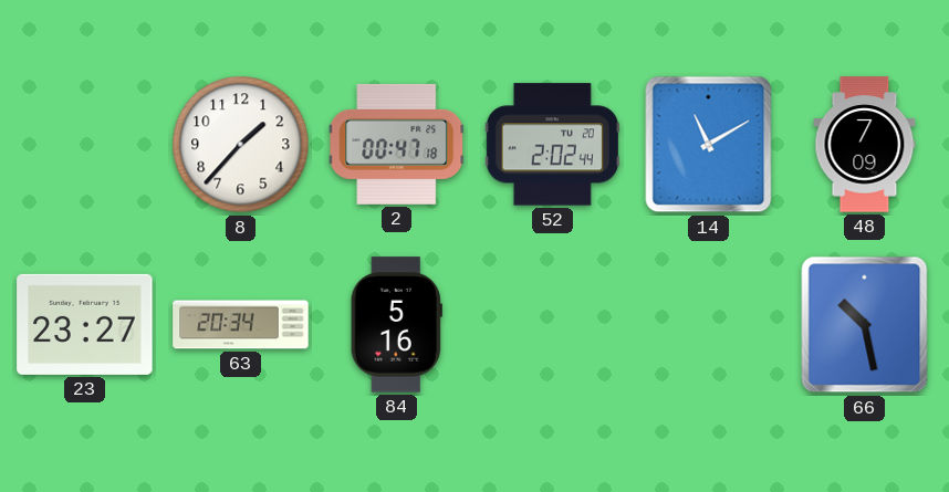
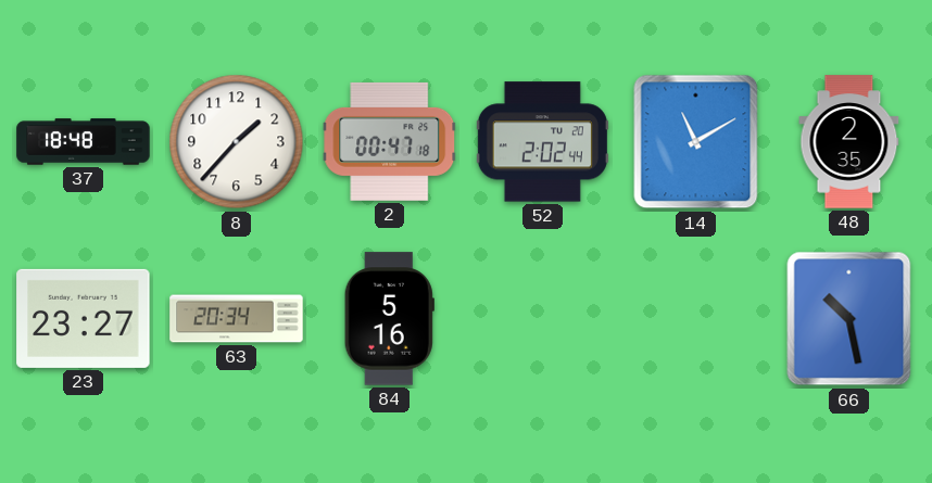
37: none -> 18:48
48: 7:09 -> 2:35
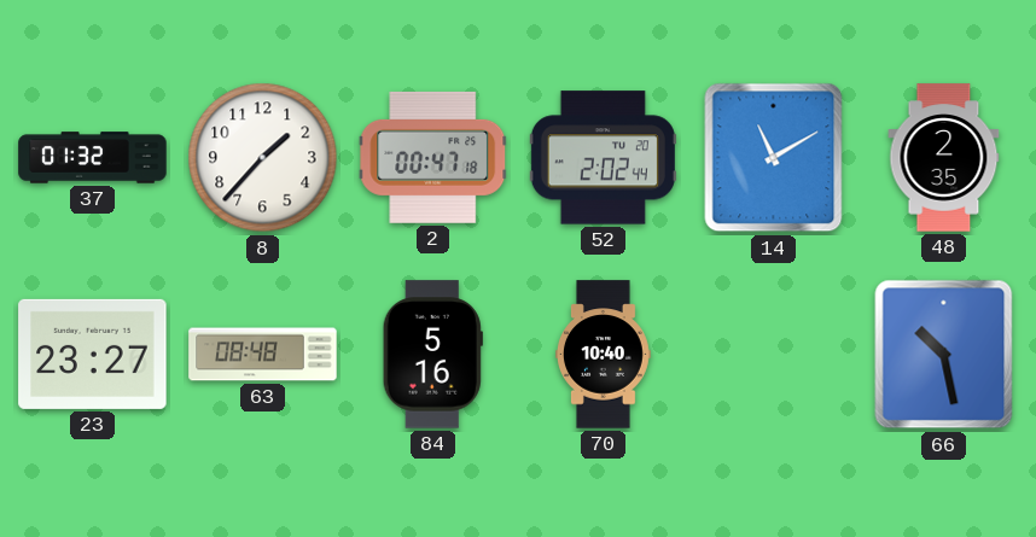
37: 18:48 -> 01:32
63: 20:34 -> 08:48
70: none -> 10:40
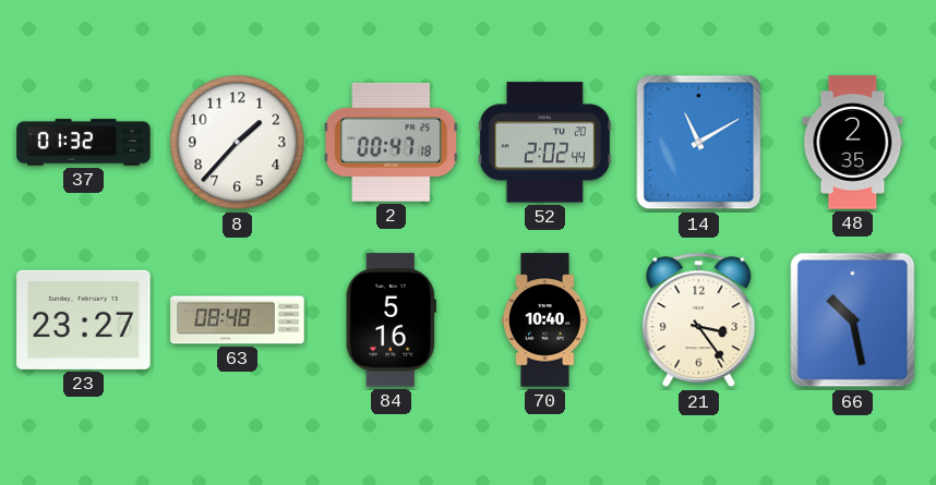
21: none -> 3:24
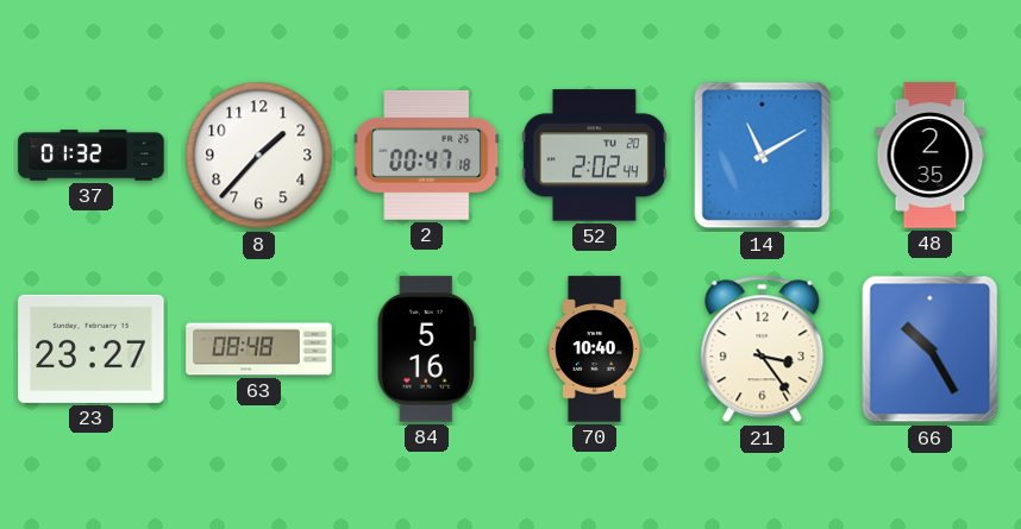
66: 10:28 -> 10:25
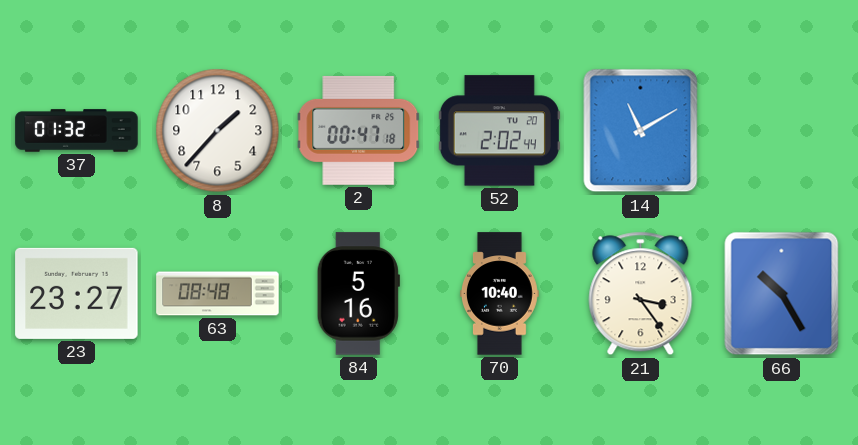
48: 2:35 -> none
